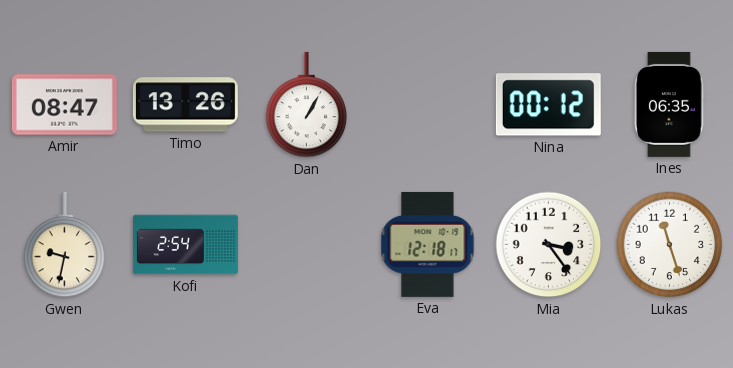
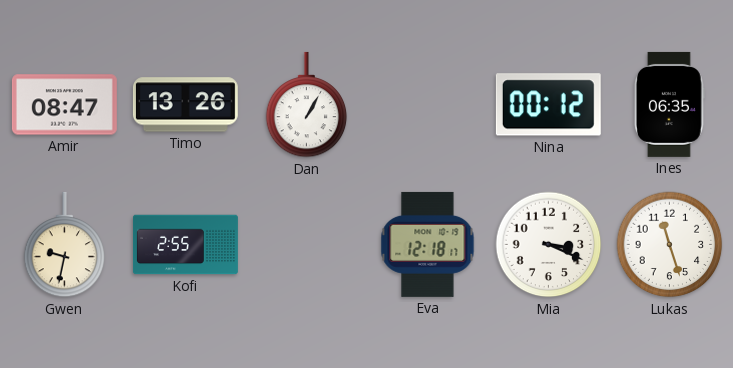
Kofi: 2:54 -> 2:55
Mia: 3:24 -> 3:19
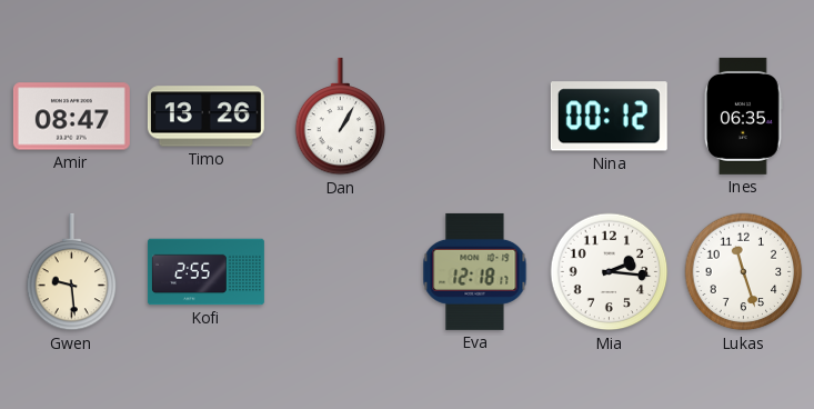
Gwen: 9:32 -> 9:29
Mia: 3:19 -> 2:16
